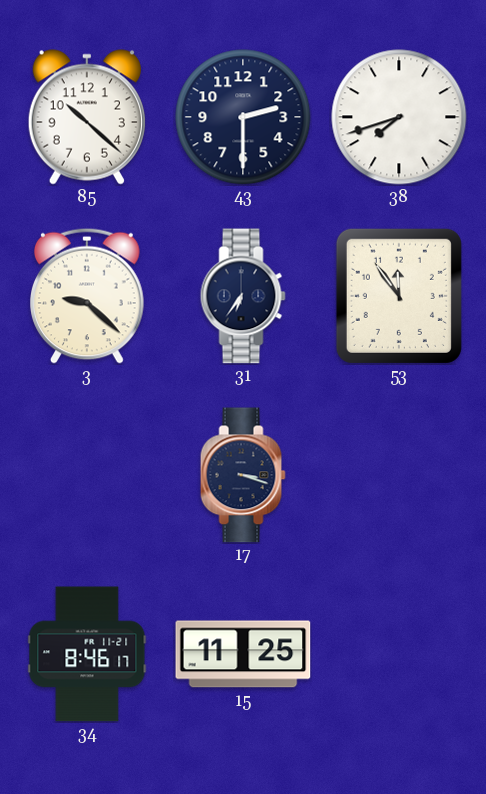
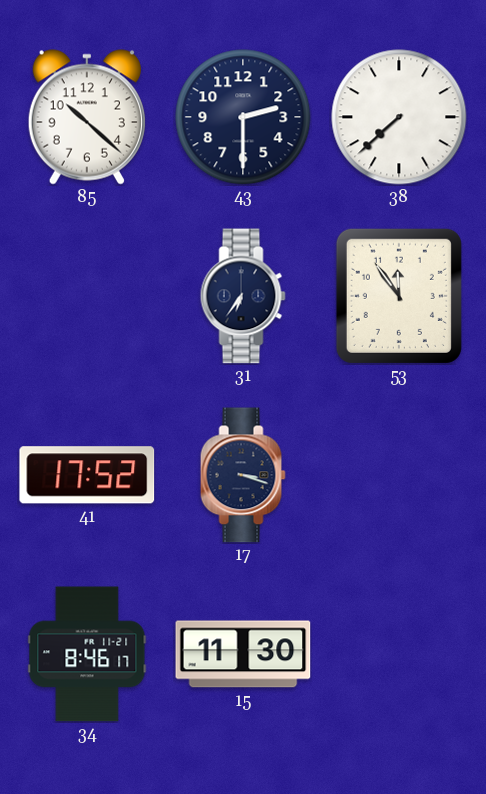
38: 7:42 -> 7:38
3: 9:22 -> none
41: none -> 17:52
15: 11:25 -> 11:30
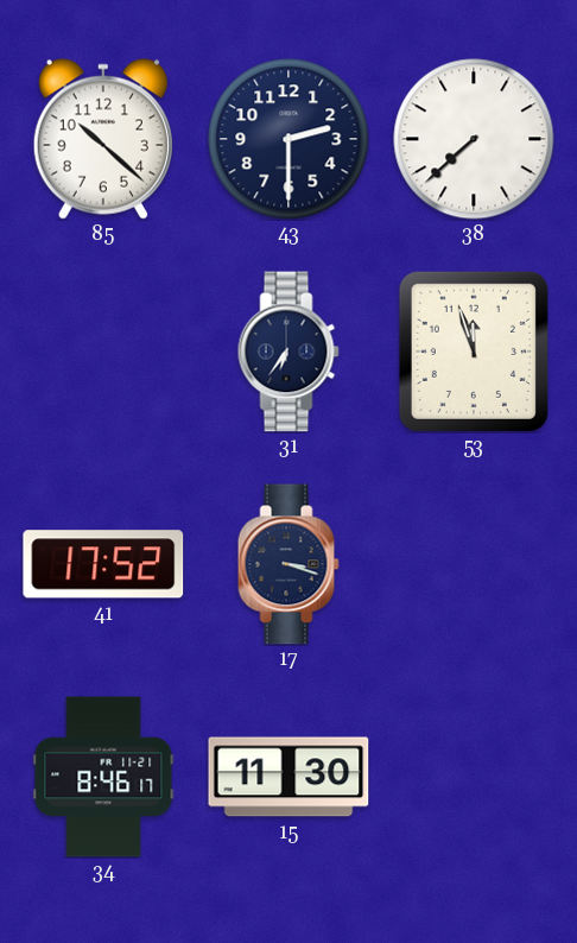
53: 11:54 -> 11:57
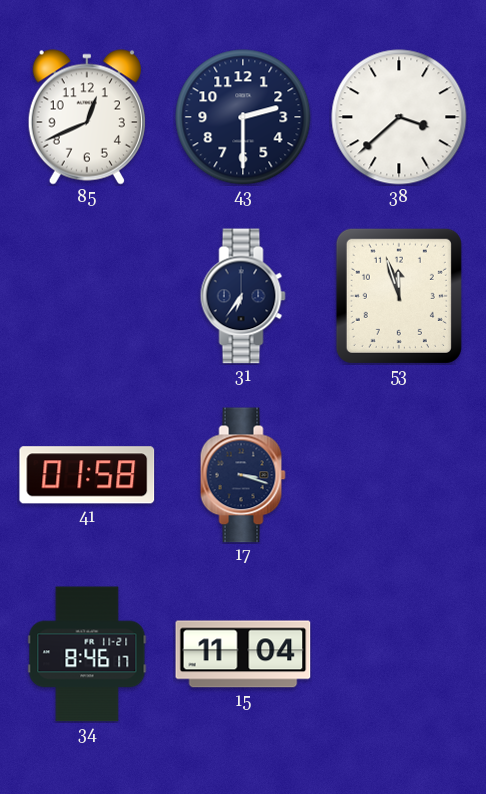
85: 10:22 -> 12:41
38: 7:38 -> 3:38
41: 17:52 -> 01:58
15: 11:30 -> 11:04
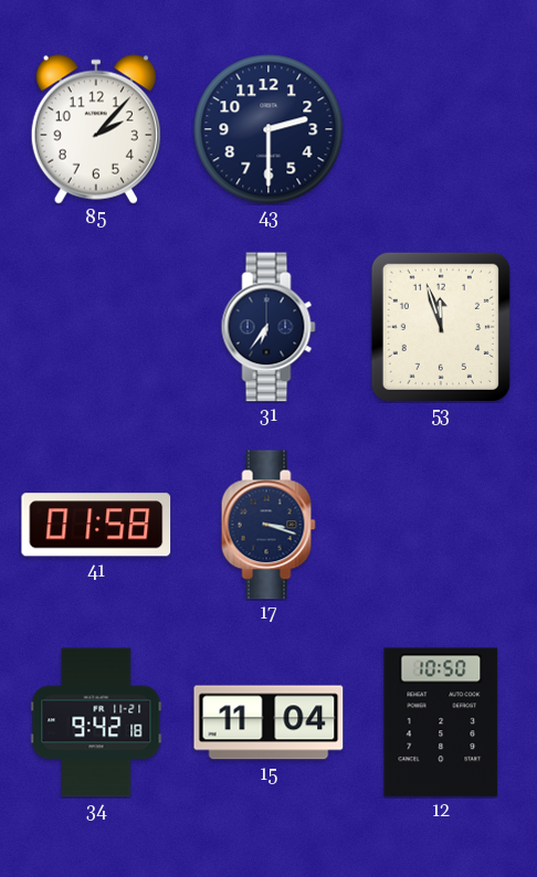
85: 12:41 -> 2:07
38: 3:38 -> none
34: 8:46 -> 9:42
12: none -> 10:50
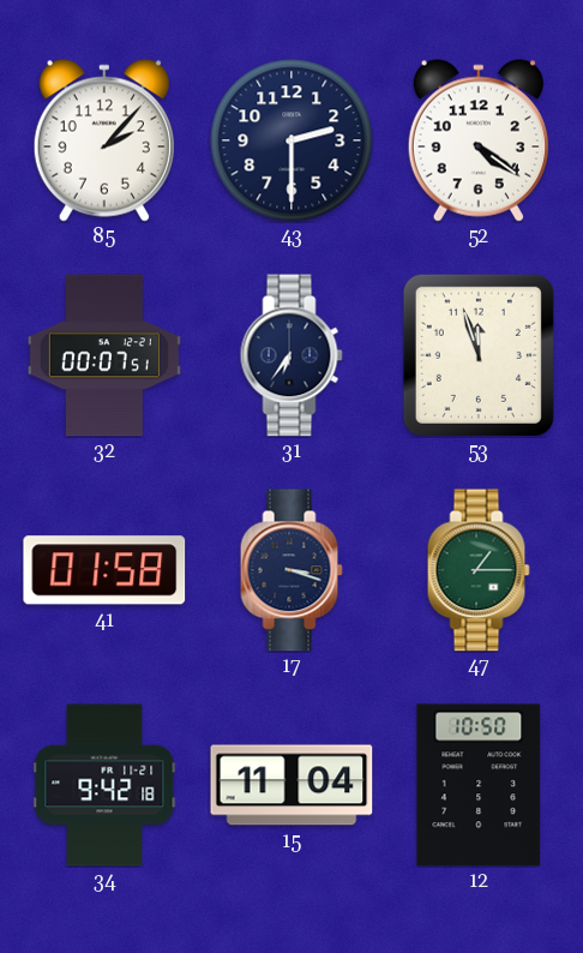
52: none -> 4:21
32: none -> 00:07
47: none -> 1:15
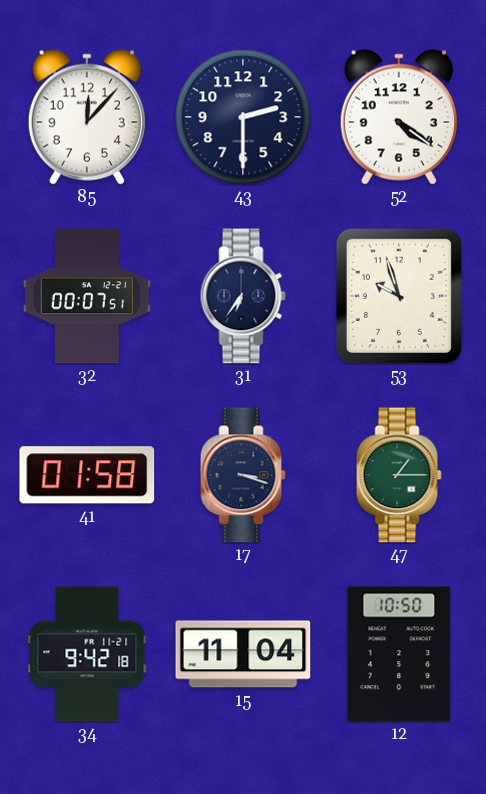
85: 2:07 -> 12:07
53: 11:57 -> 9:57
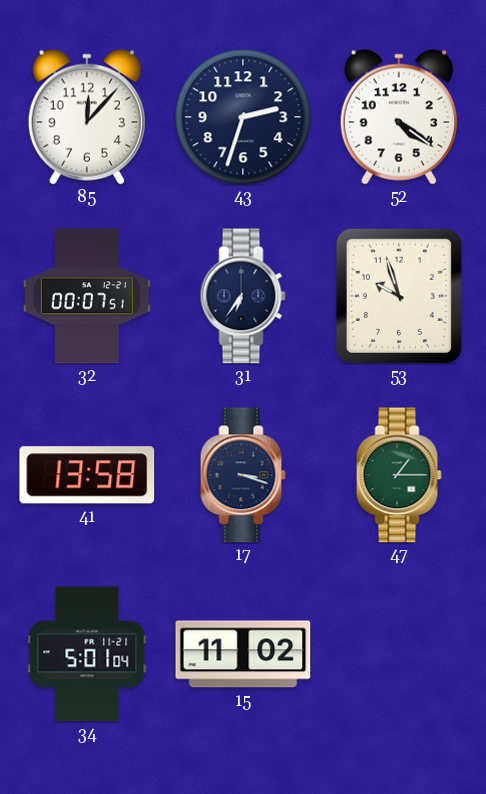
43: 2:30 -> 2:33
41: 01:58 -> 13:58
34: 9:42 -> 5:01
15: 11:04 -> 11:02
12: 10:50 -> none
